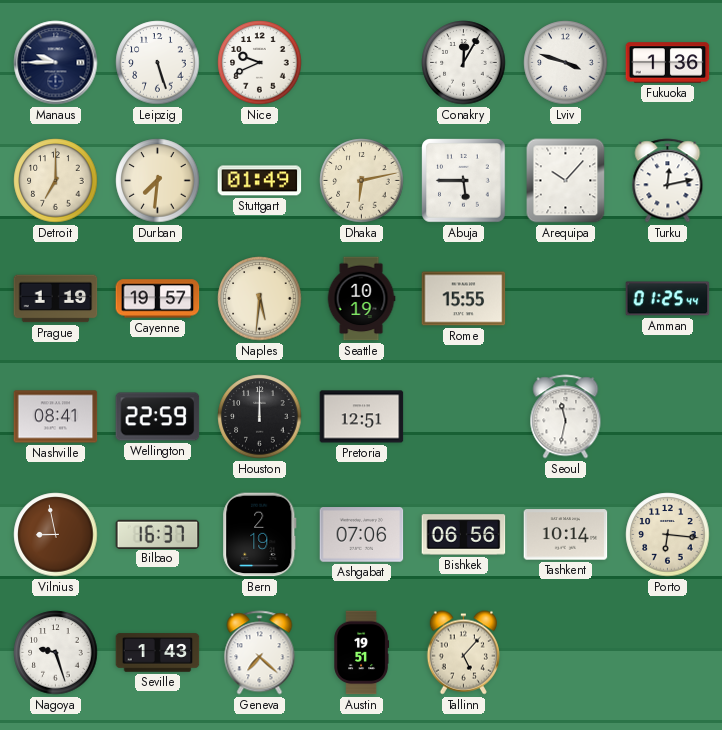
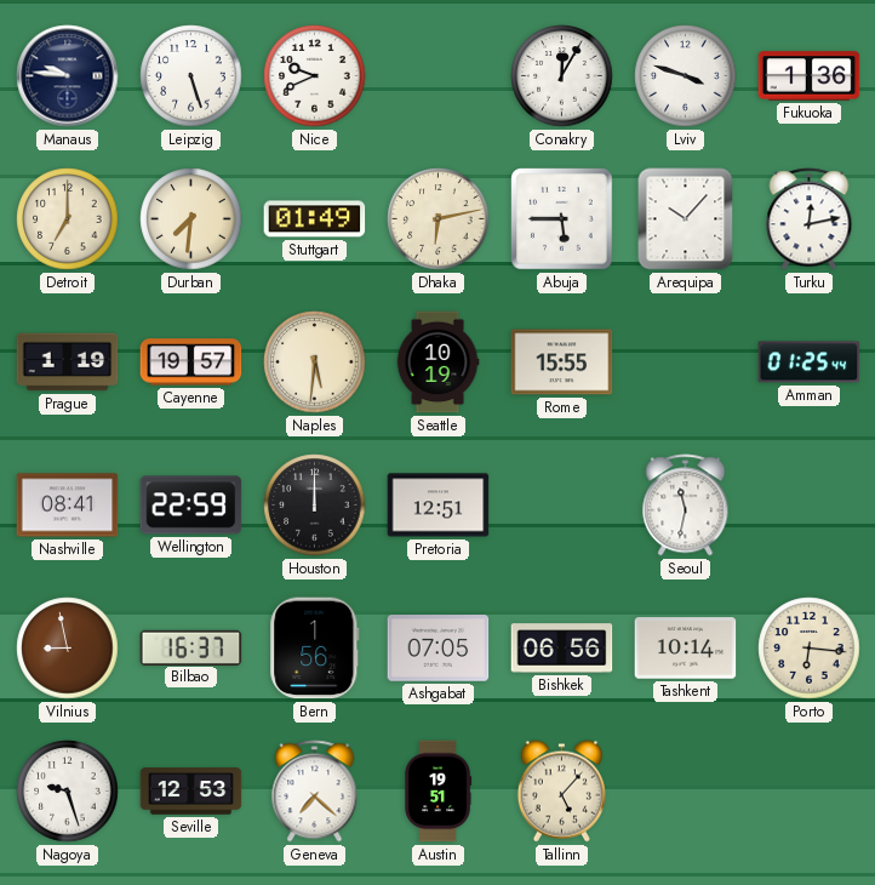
Manaus: 9:45 -> 9:46
Bern: 2:19 -> 1:56
Ashgabat: 07:06 -> 07:05
Seville: 1:43 -> 12:53
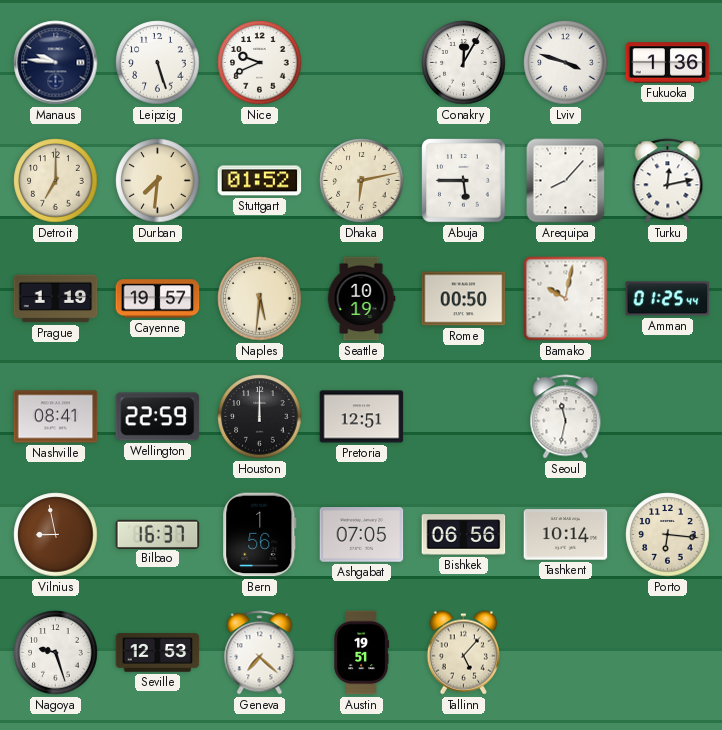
Stuttgart: 01:49 -> 01:52
Arequipa: 10:07 -> 8:07
Rome: 15:55 -> 00:50
Bamako: none -> 10:02
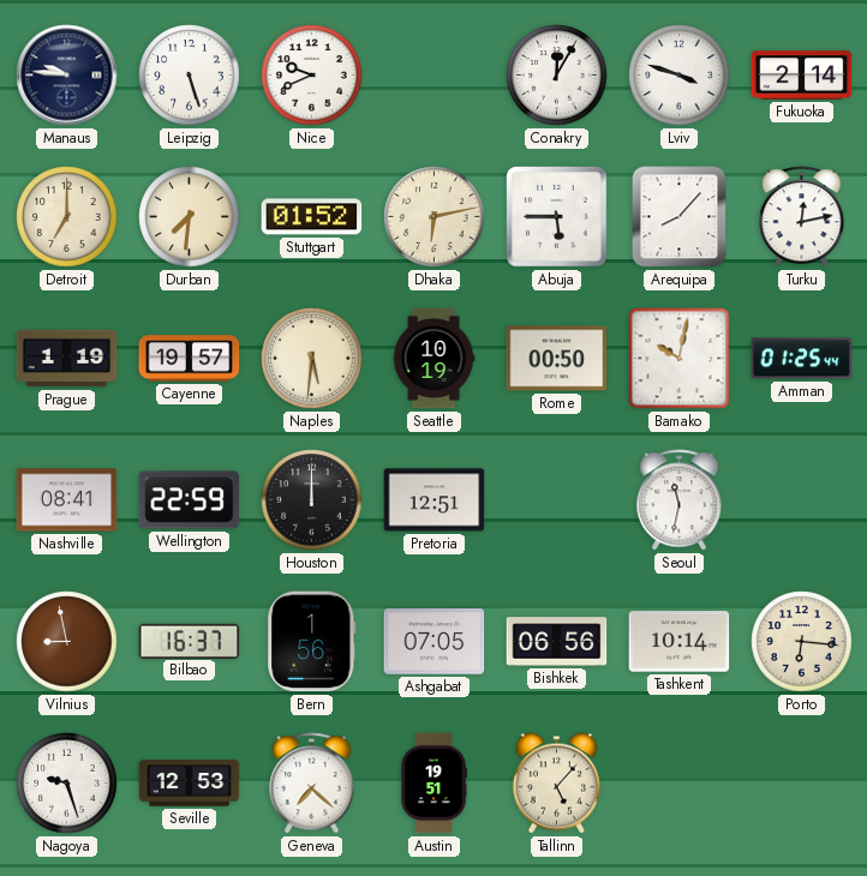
Fukuoka: 1:36 -> 2:14
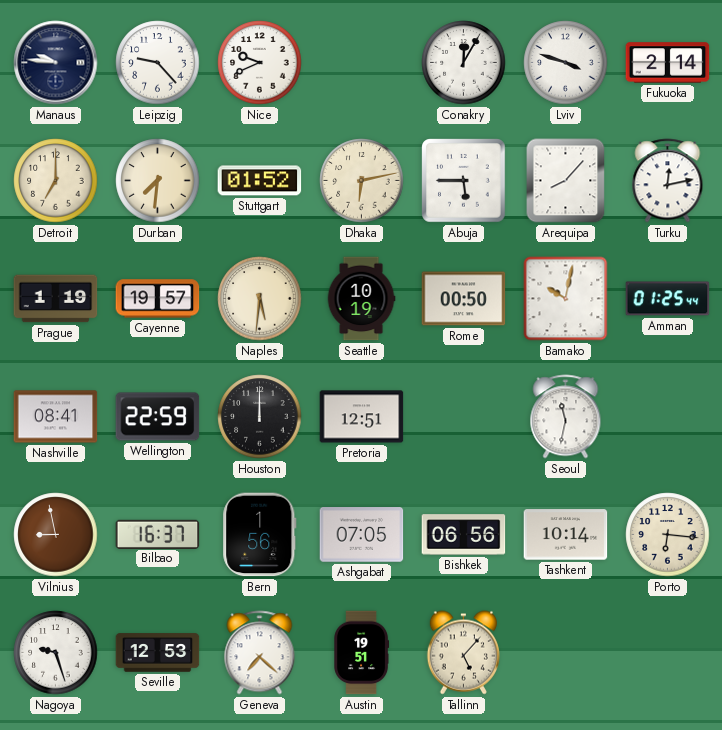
Leipzig: 5:27 -> 9:23
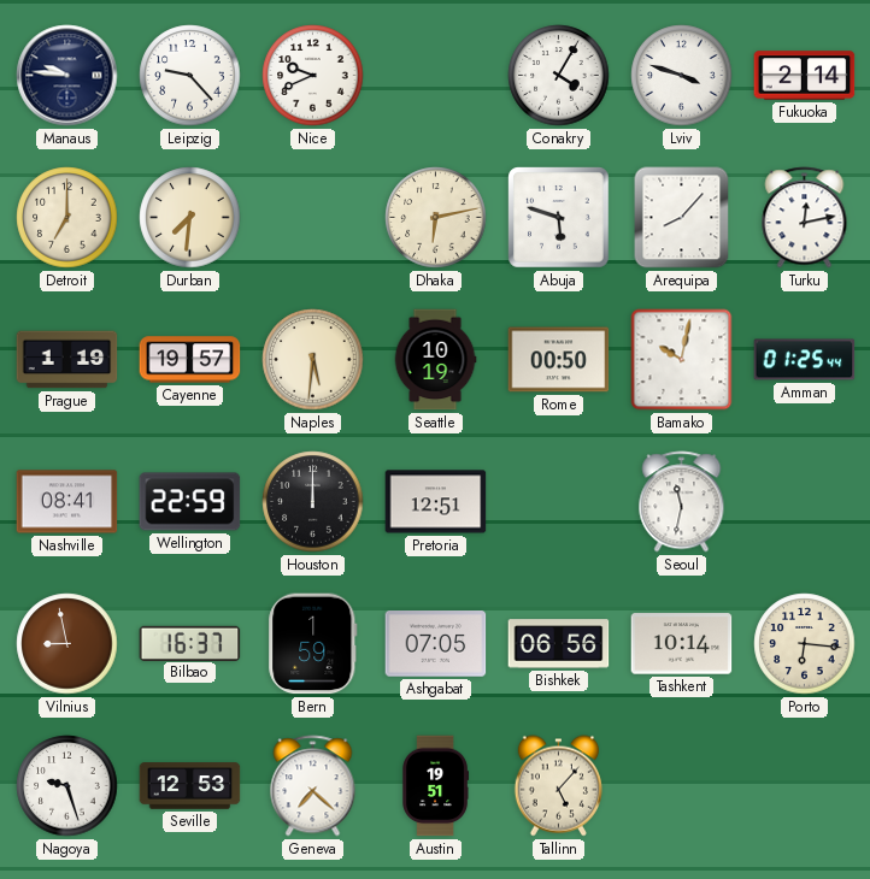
Conakry: 12:05 -> 4:05
Stuttgart: 01:52 -> none
Abuja: 5:45 -> 5:48
Bern: 1:56 -> 1:59
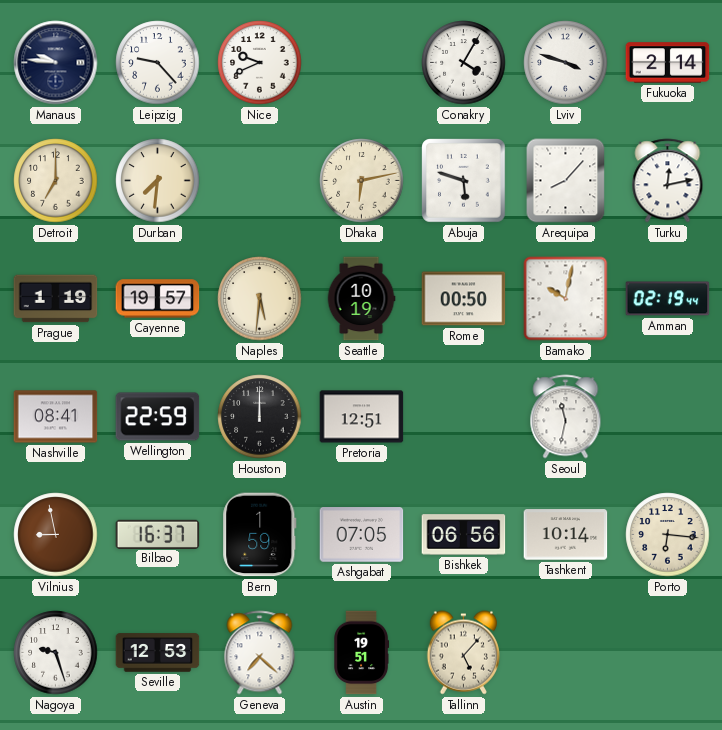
Amman: 01:25 -> 02:19
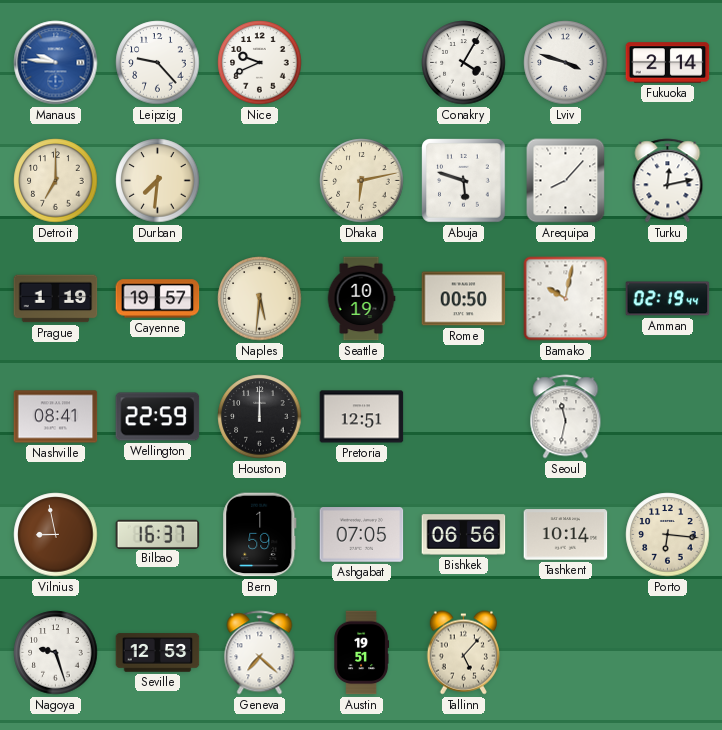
Manaus dial: navy -> blue
